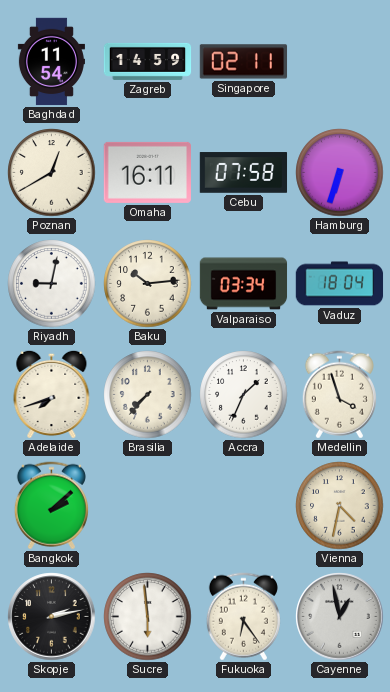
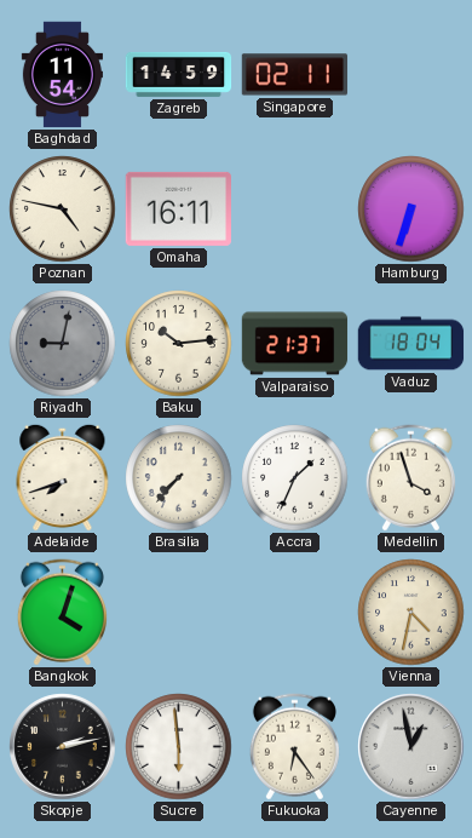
Poznan: 12:40 -> 4:47
Cebu: 07:58 -> none
Riyadh dial: white -> grey
Valparaiso: 03:34 -> 21:37
Bangkok: 2:08 -> 4:03
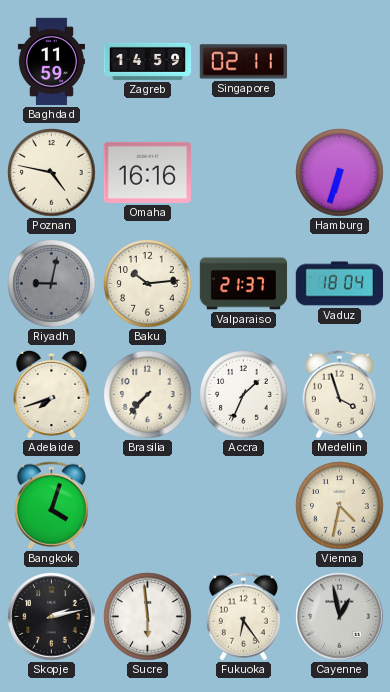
Baghdad: 11:54 -> 11:59
Omaha: 16:11 -> 16:16
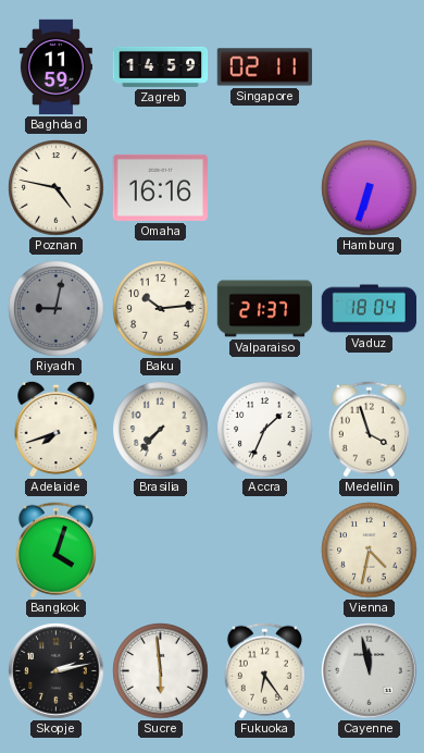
Cayenne: 12:58 -> 11:58
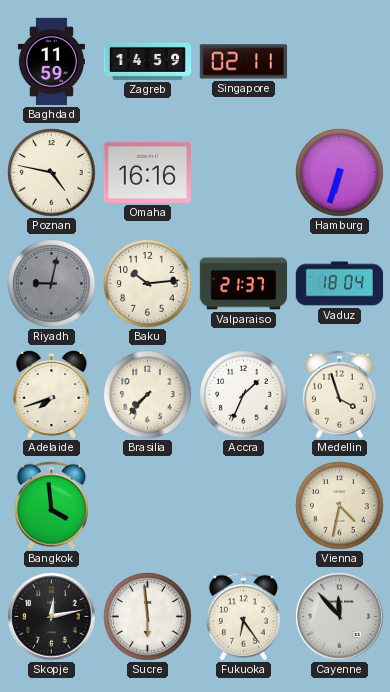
Bangkok: 4:03 -> 3:59
Skopje: 2:13 -> 12:13
Cayenne: 11:58 -> 11:53
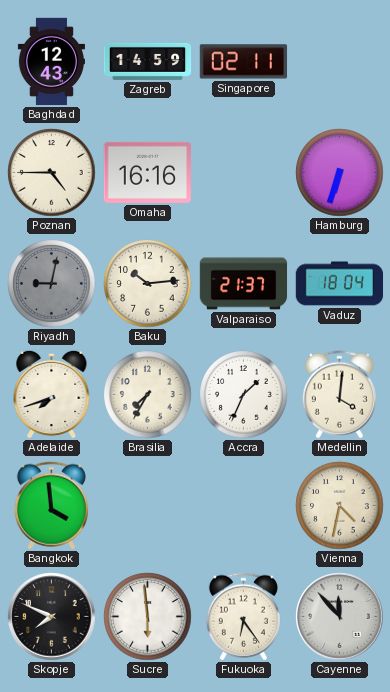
Baghdad: 11:59 -> 12:43
Poznan: 4:47 -> 4:45
Brasilia: 7:37 -> 7:35
Medellin: 3:57 -> 4:01
Skopje: 12:13 -> 7:49
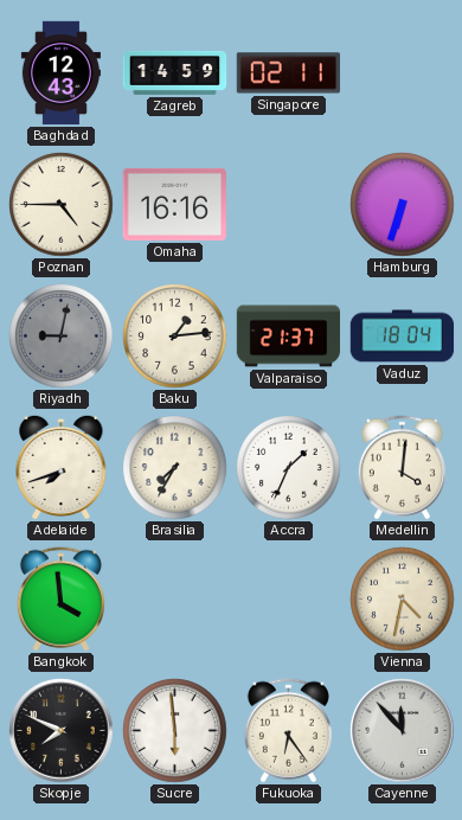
Baku: 10:14 -> 1:14
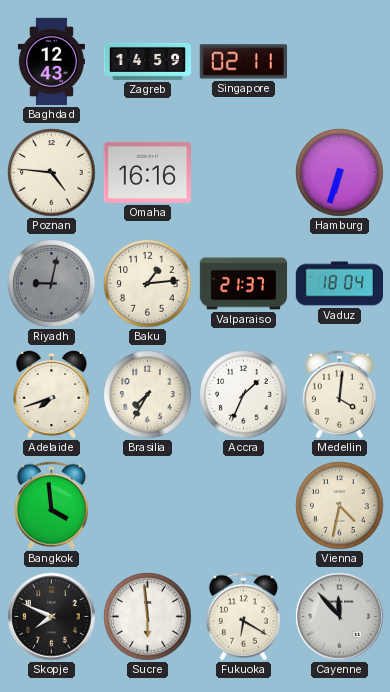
Poznan: 4:45 -> 4:46
Fukuoka: 6:24 -> 6:20
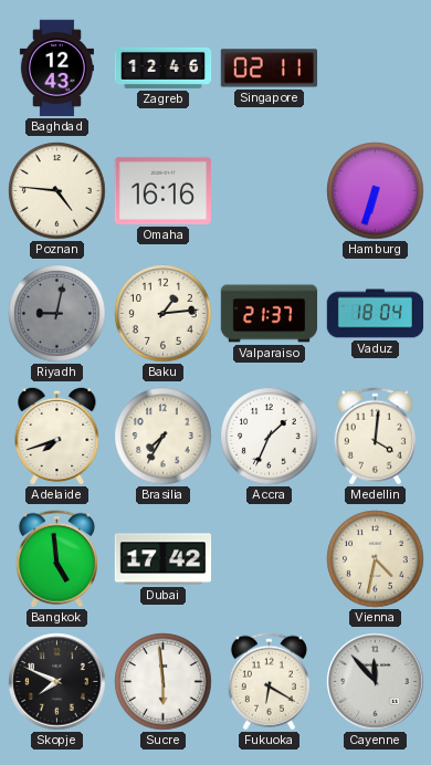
Zagreb: 14:59 -> 12:46
Bangkok: 3:59 -> 4:59
Dubai: none -> 17:42
